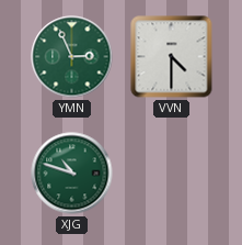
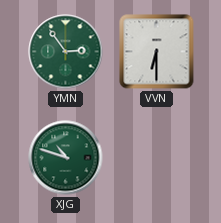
YMN: 2:56 -> 2:54
VVN: 4:30 -> 6:30
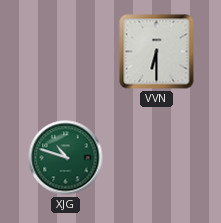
YMN: 2:54 -> none
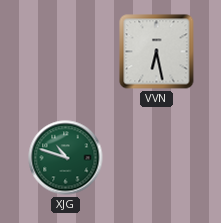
VVN: 6:30 -> 6:28
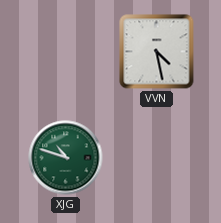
VVN: 6:28 -> 4:28
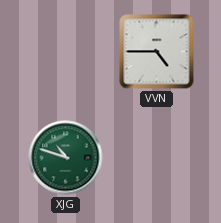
VVN: 4:28 -> 4:45
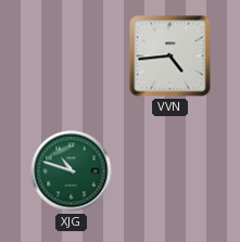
VVN: 4:45 -> 4:44
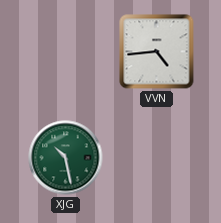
XJG: 10:48 -> 10:28
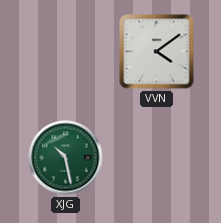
VVN: 4:44 -> 4:09
